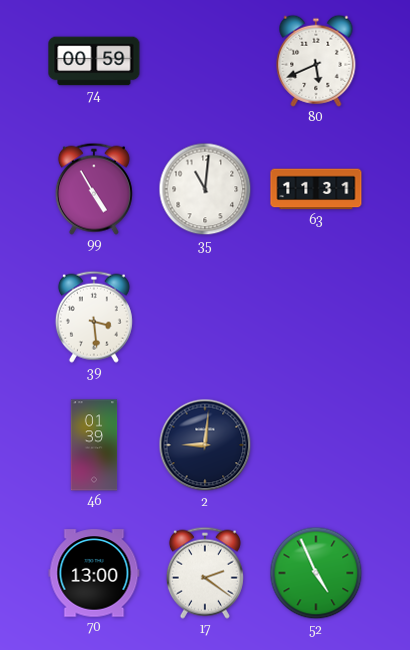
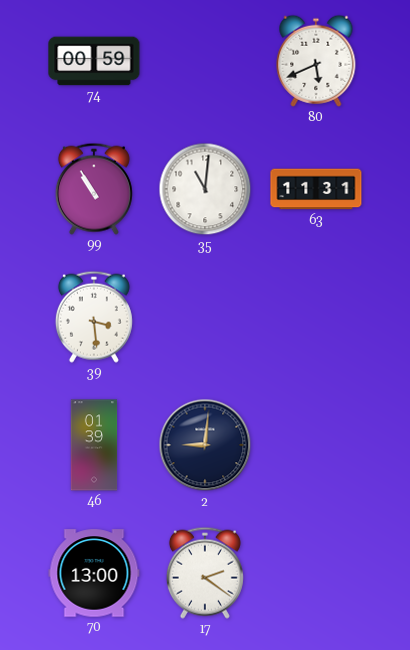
99: 4:55 -> 10:55
52: 4:56 -> none
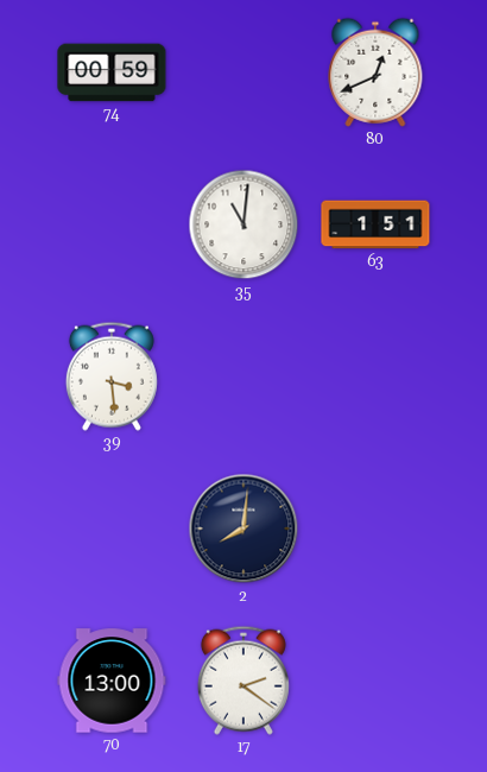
80: 5:41 -> 12:41
99: 10:55 -> none
63: 11:31 -> 1:51
46: 01:39 -> none
2: 9:01 -> 8:01
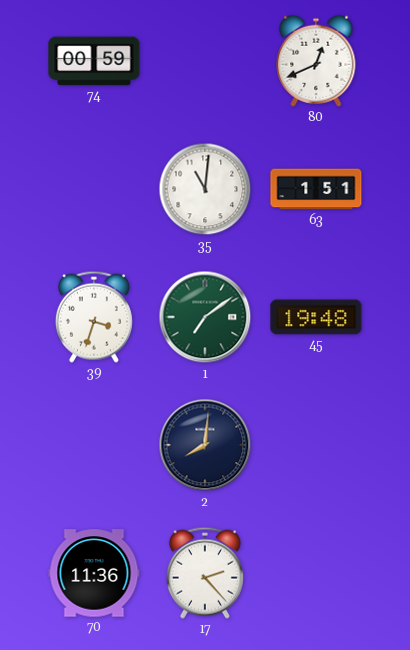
39: 3:29 -> 3:33
1: none -> 7:09
45: none -> 19:48
70: 13:00 -> 11:36
17: 2:21 -> 2:23
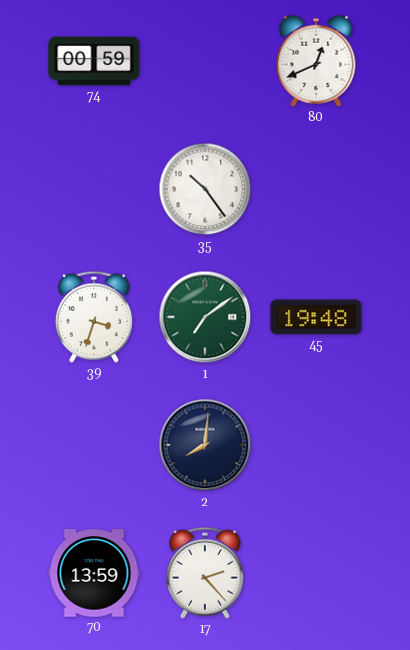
35: 11:01 -> 10:24
63: 1:51 -> none
70: 11:36 -> 13:59
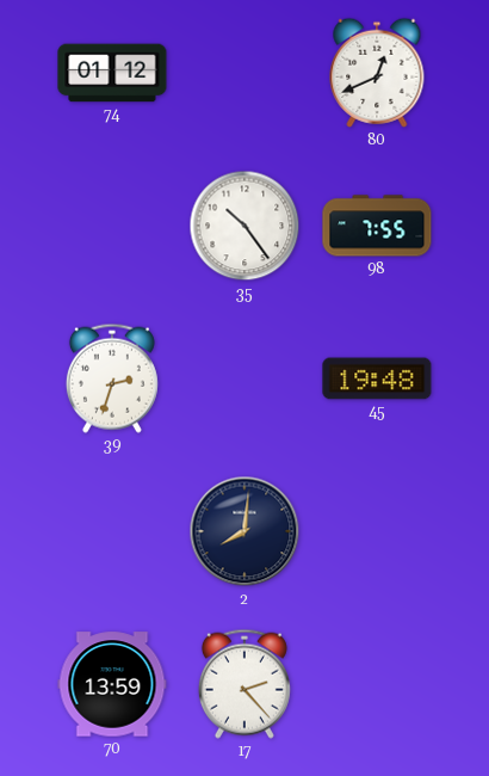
74: 00:59 -> 01:12
98: none -> 7:55
39: 3:33 -> 2:33
1: 7:09 -> none
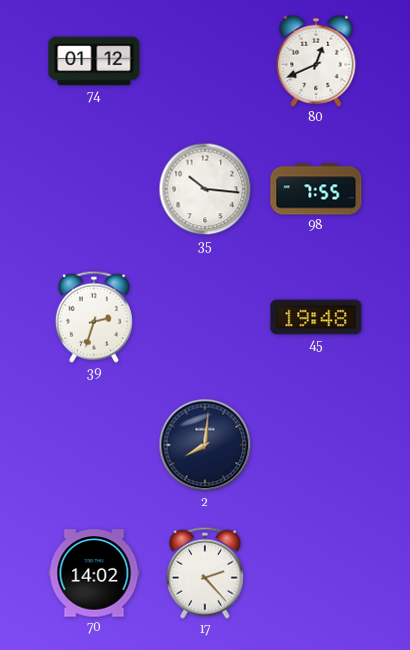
35: 10:24 -> 10:16
70: 13:59 -> 14:02
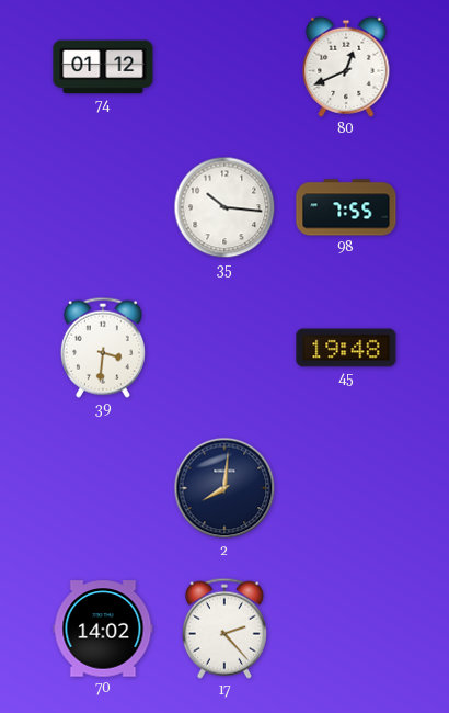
39: 2:33 -> 3:31
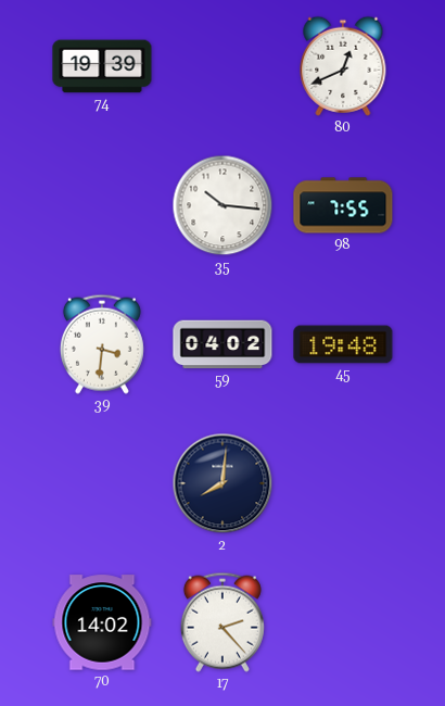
74: 01:12 -> 19:39
59: none -> 04:02
